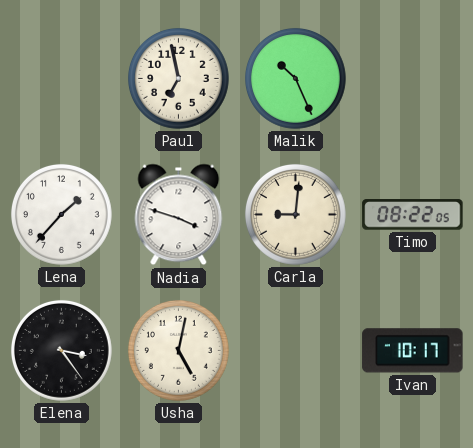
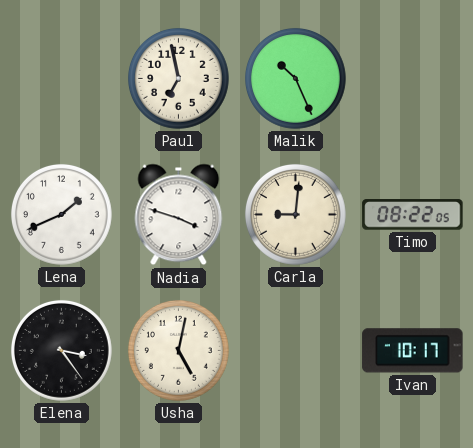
Lena: 1:37 -> 1:41
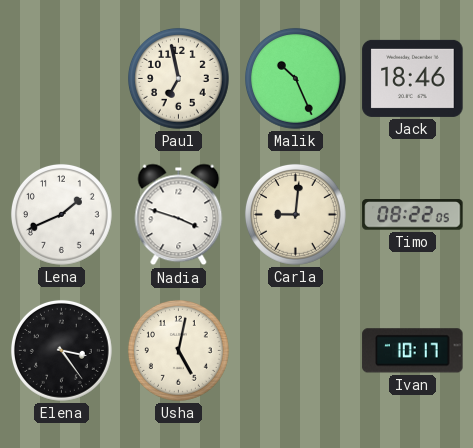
Jack: none -> 18:46
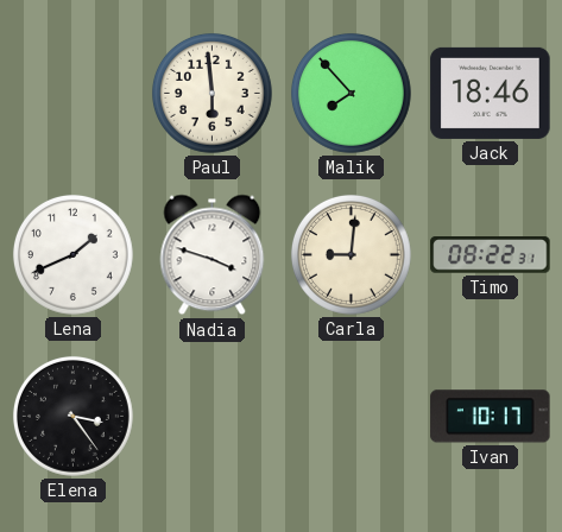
Paul: 6:58 -> 5:59
Malik: 10:26 -> 7:53
Timo: 08:22:05 -> 08:22:31
Usha: 5:02 -> none
